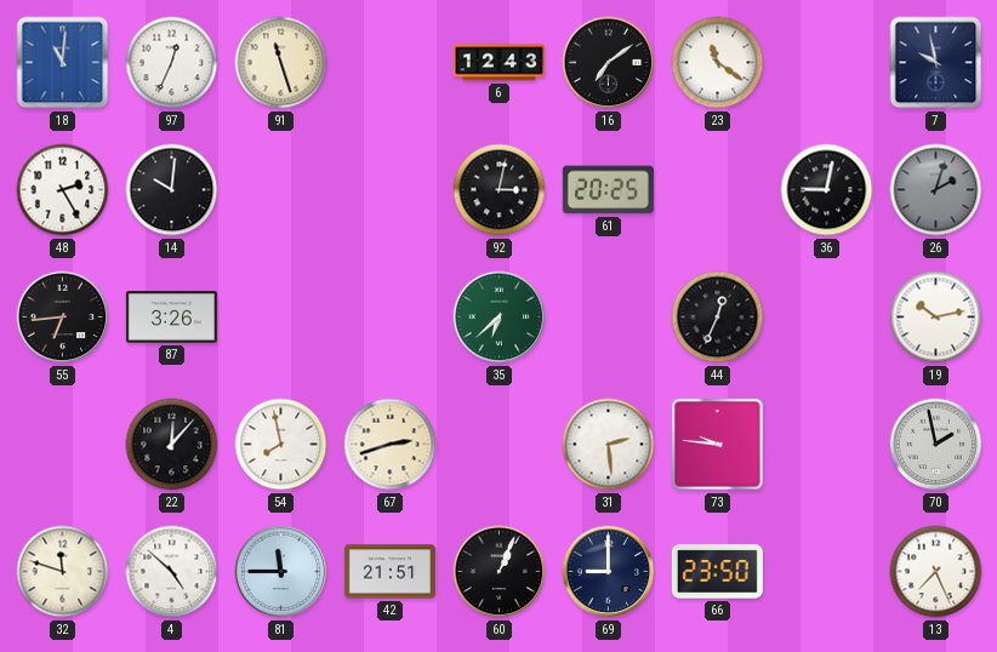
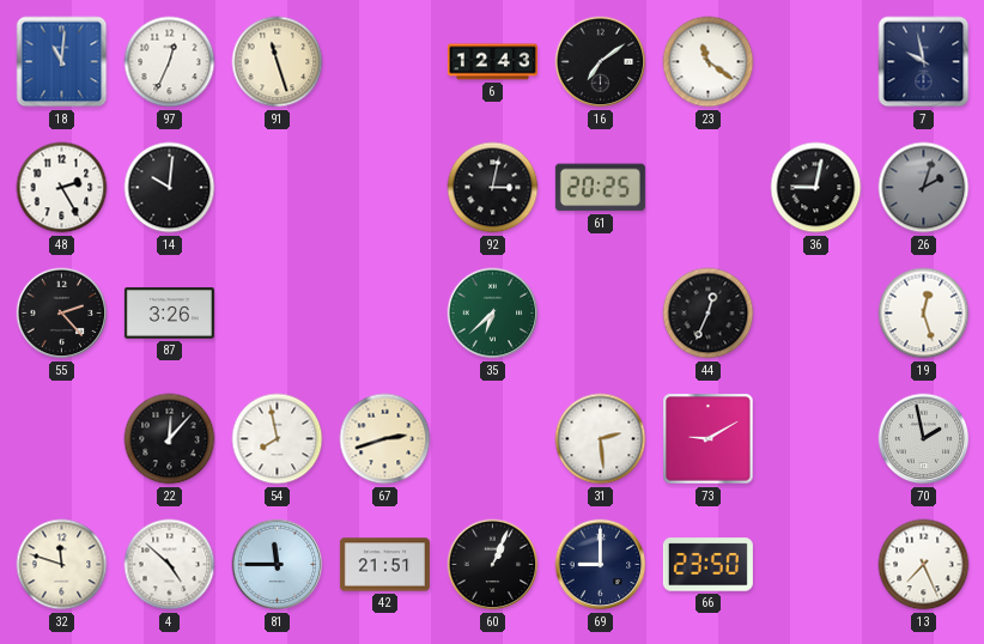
55: 6:44 -> 2:23
19: 10:13 -> 12:27
73: 9:46 -> 9:10
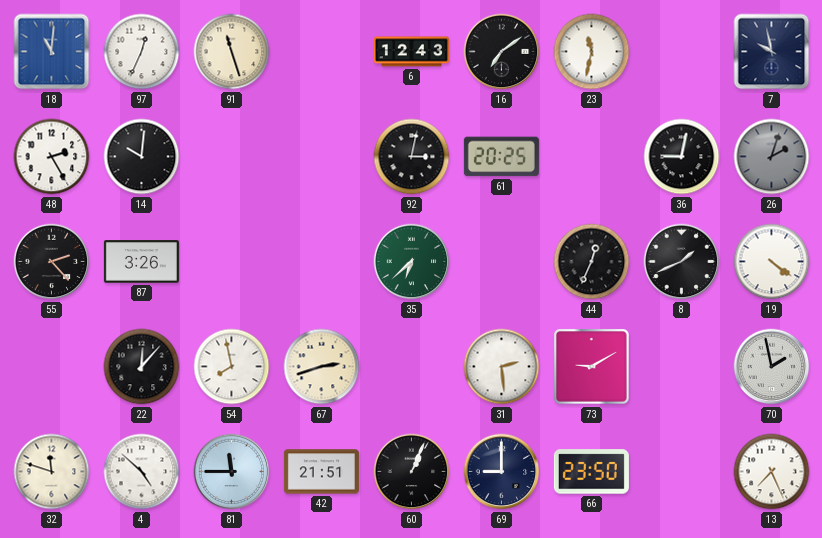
23: 11:21 -> 11:32
8: none -> 1:41
19: 12:27 -> 4:21
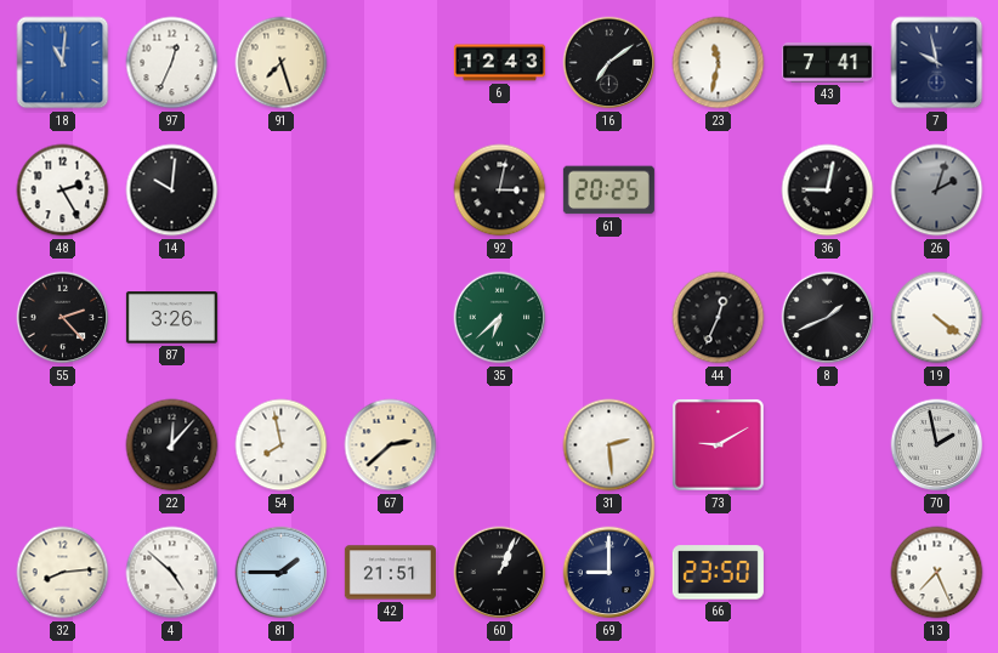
91: 11:27 -> 7:27
43: none -> 7:41
67: 2:42 -> 2:38
32: 11:48 -> 8:14
81: 11:45 -> 1:45
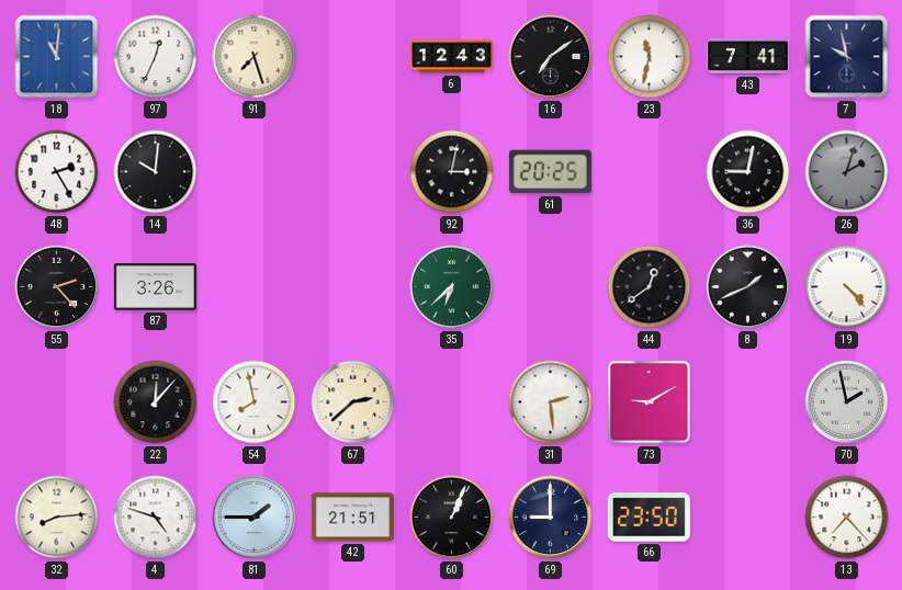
44: 12:34 -> 12:39
19: 4:21 -> 4:23
4: 4:52 -> 4:48
13: 7:26 -> 7:23
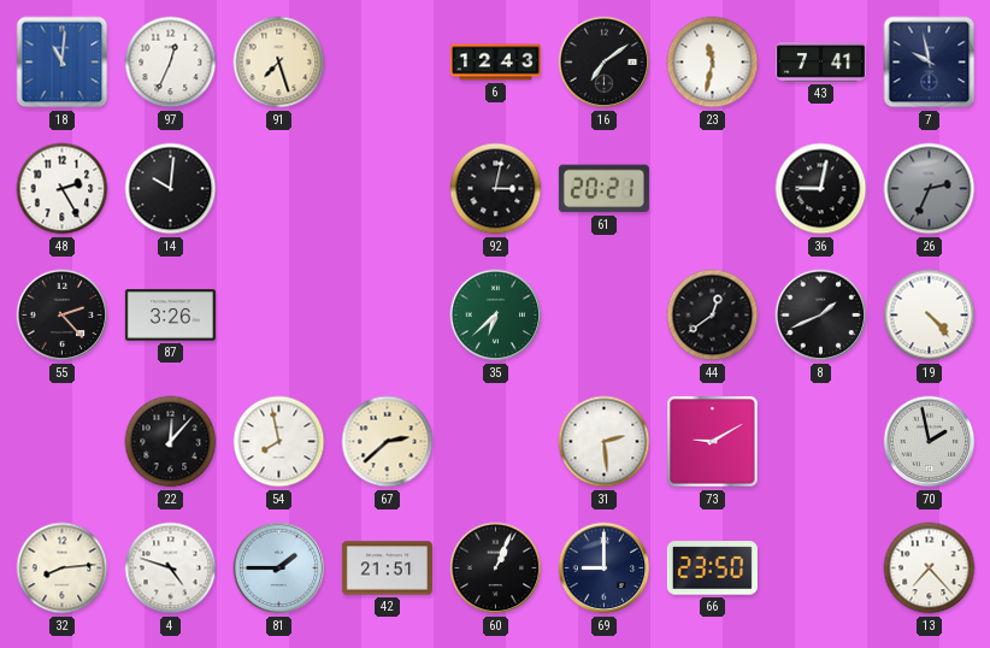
61: 20:25 -> 20:21
26: 2:03 -> 2:34
